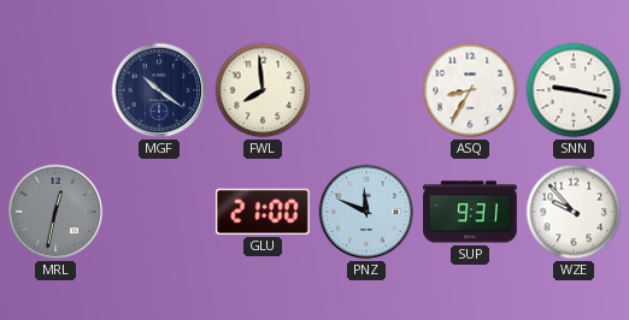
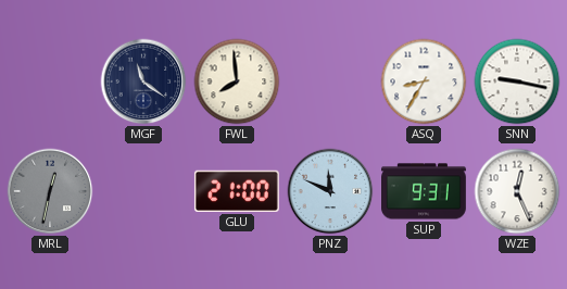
MGF: 10:21 -> 11:21
WZE: 9:53 -> 12:26
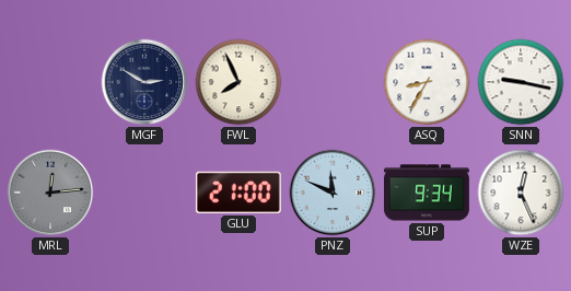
MGF: 11:21 -> 2:50
FWL: 7:59 -> 7:56
MRL: 12:32 -> 12:14
SUP: 9:31 -> 9:34
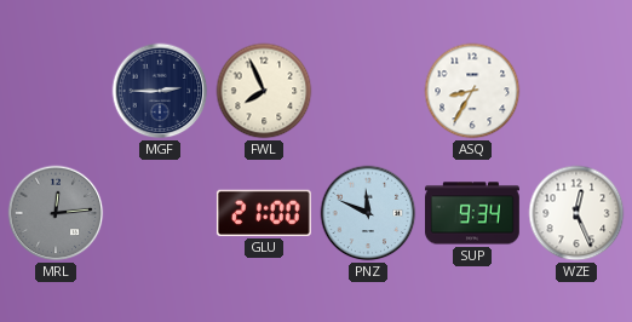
MGF: 2:50 -> 2:45
SNN: 9:17 -> none
